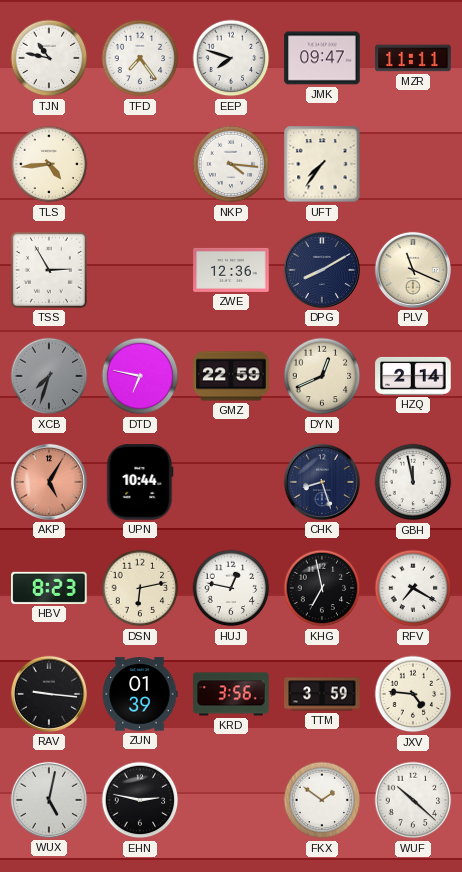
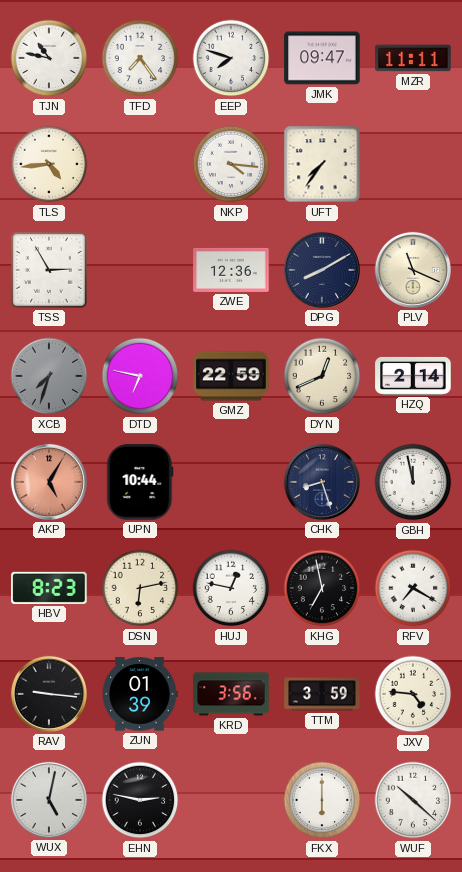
FKX: 1:51 -> 6:00
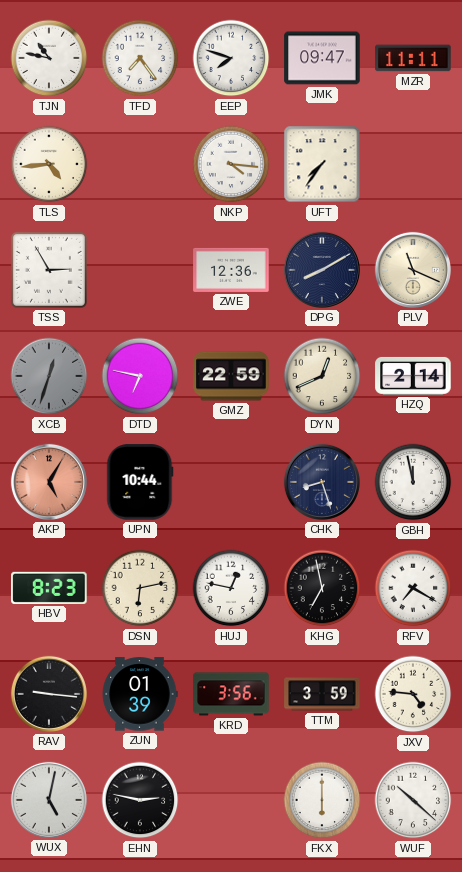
XCB: 7:33 -> 12:33
